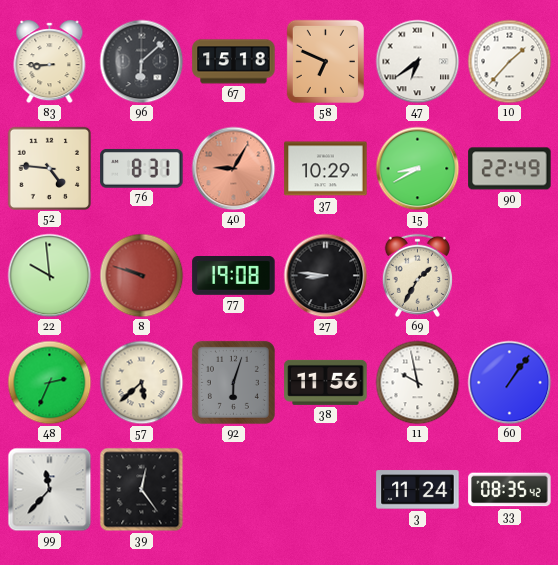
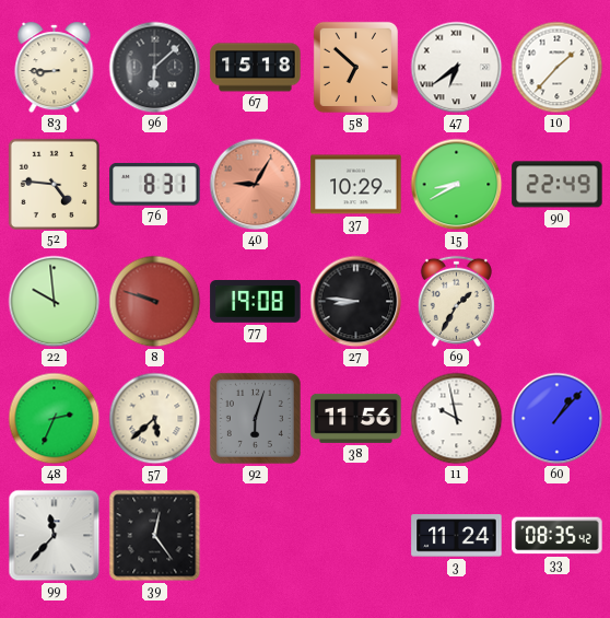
58: 6:49 -> 6:52
60: 1:06 -> 1:07
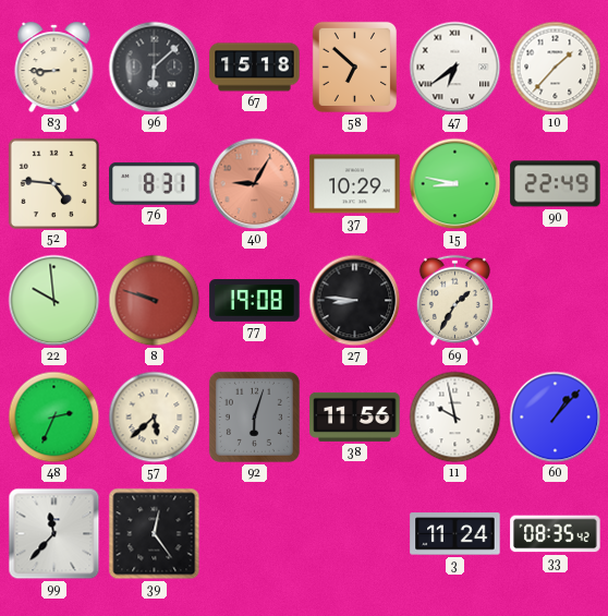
15: 8:40 -> 8:47
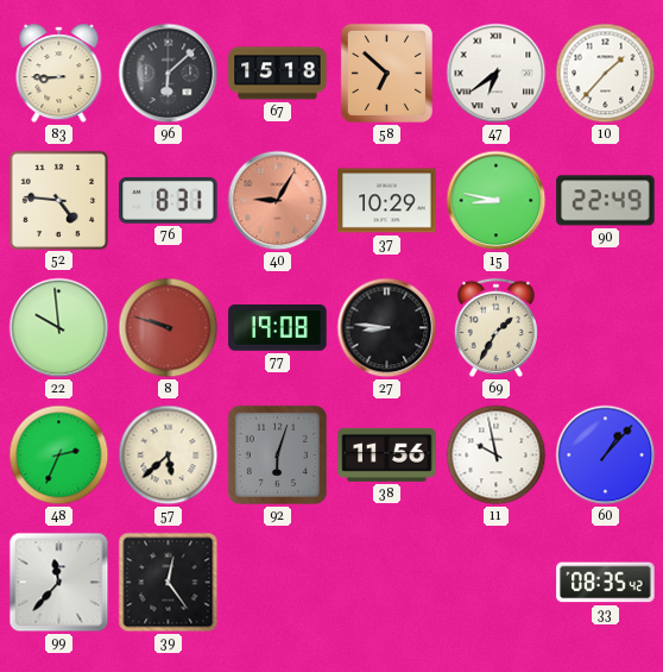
3: 11:24 -> none
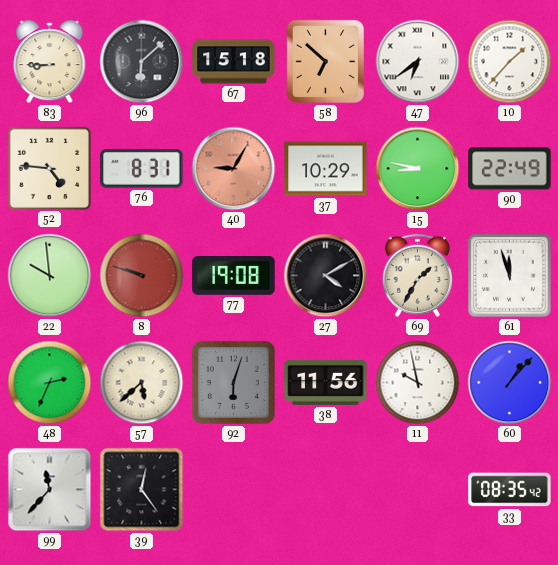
27: 8:46 -> 4:10
61: none -> 11:57
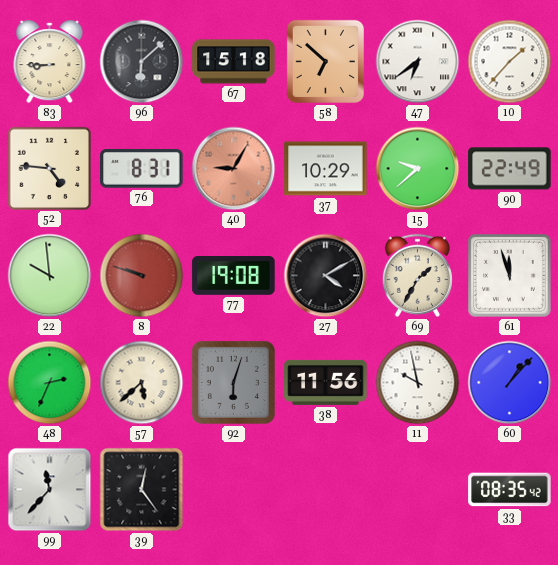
15: 8:47 -> 9:38
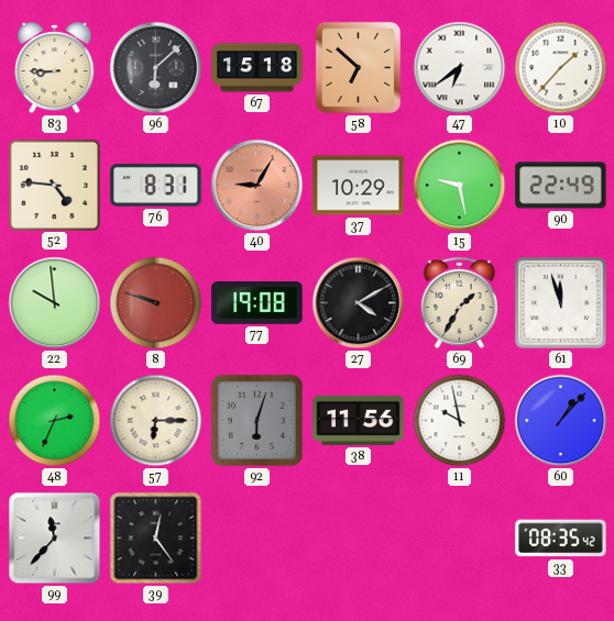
15: 9:38 -> 9:28
57: 5:38 -> 6:15
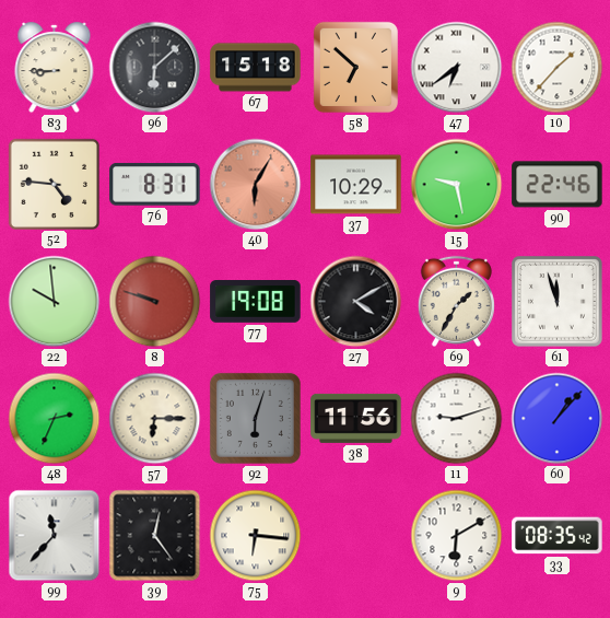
40: 9:05 -> 6:05
90: 22:49 -> 22:46
11: 9:58 -> 9:12
75: none -> 6:16
9: none -> 6:10
